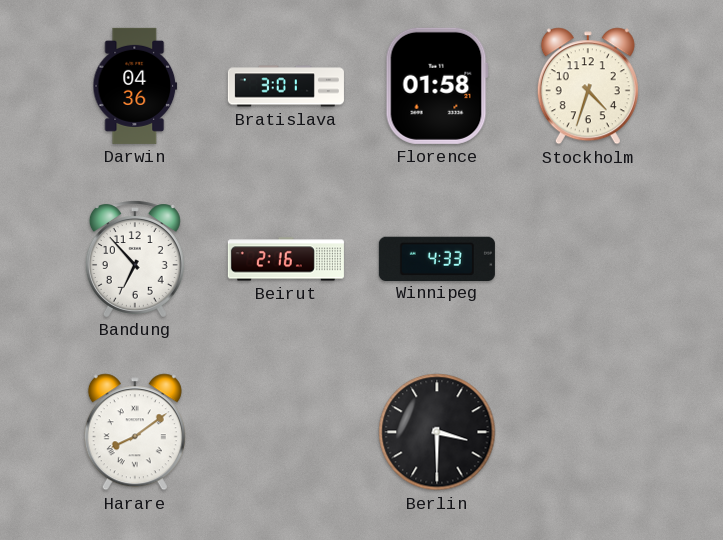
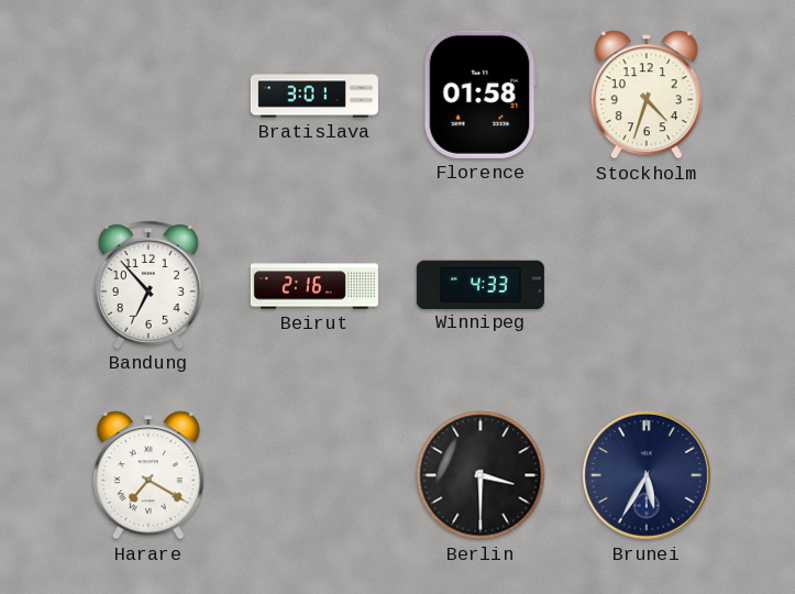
Darwin: 04:36 -> none
Harare: 8:09 -> 7:20
Brunei: none -> 5:35
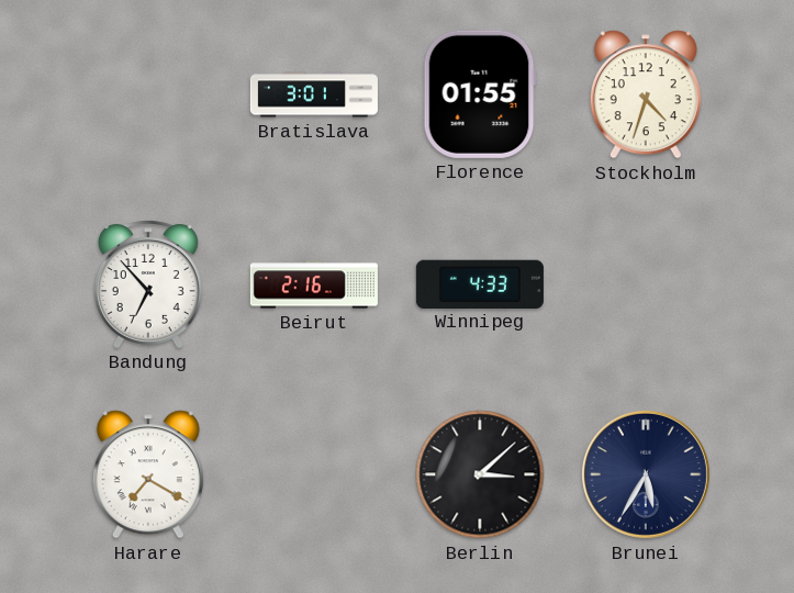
Florence: 01:58 -> 01:55
Berlin: 3:30 -> 3:08
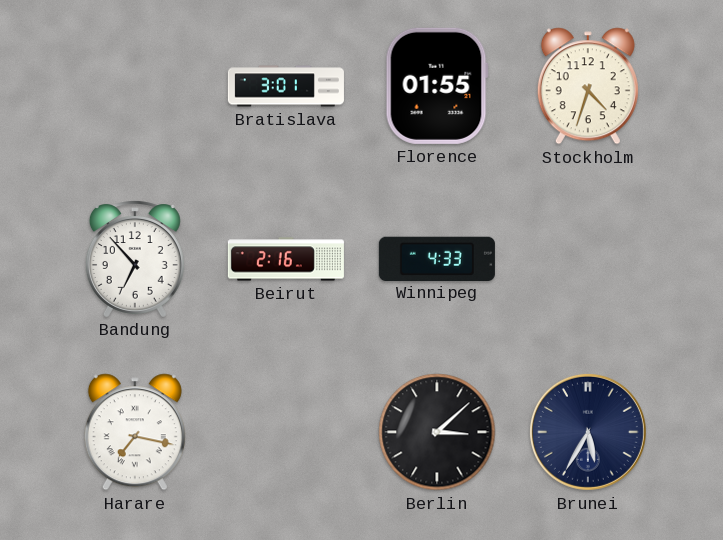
Harare: 7:20 -> 7:17
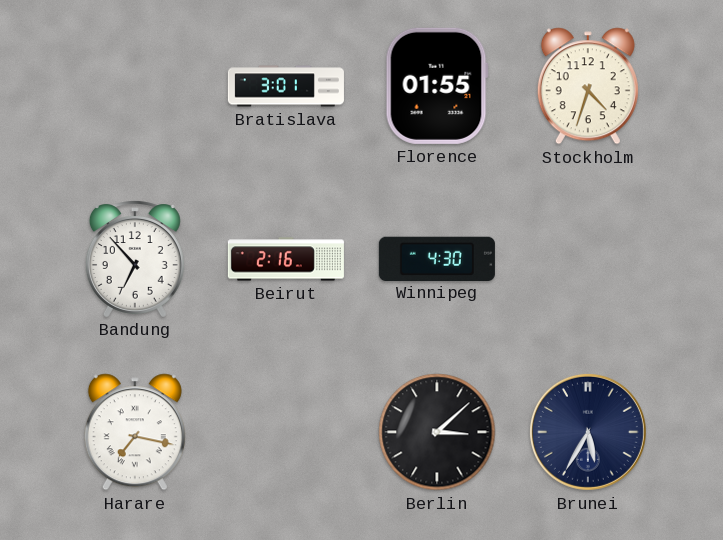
Winnipeg: 4:33 -> 4:30
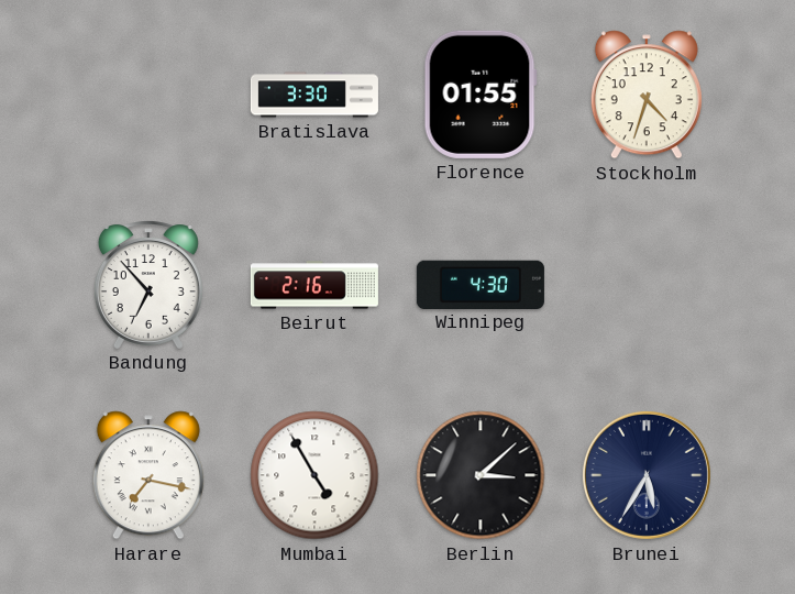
Bratislava: 3:01 -> 3:30
Mumbai: none -> 4:55
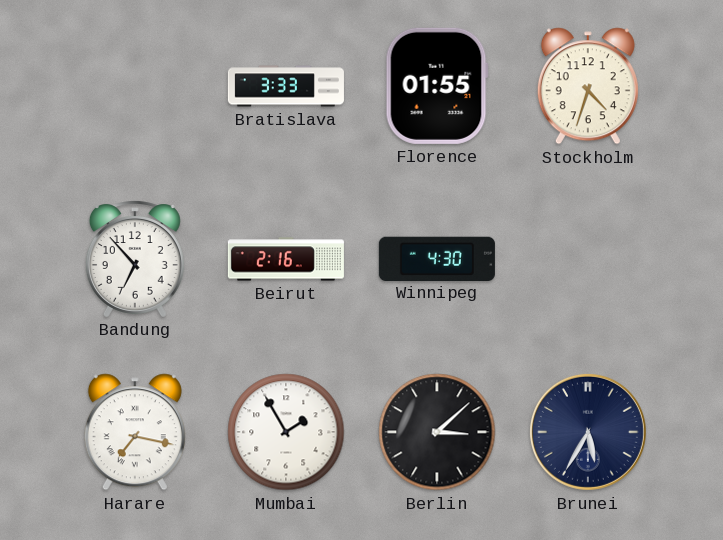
Bratislava: 3:30 -> 3:33
Mumbai: 4:55 -> 1:55
